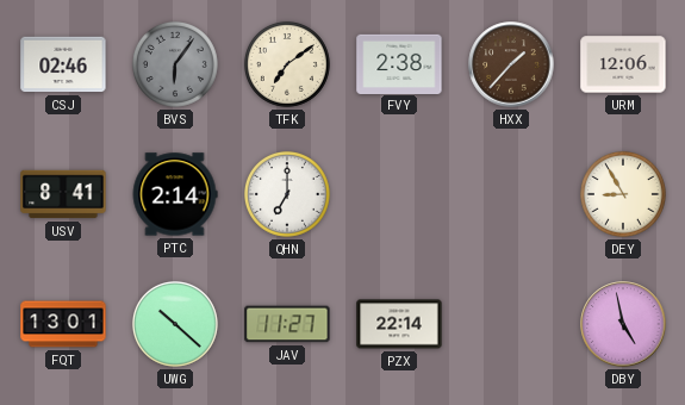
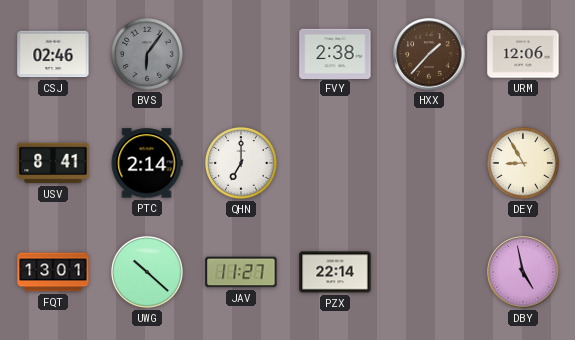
TFK: 7:09 -> none
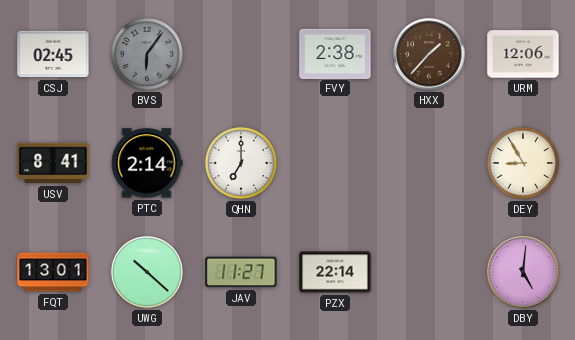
CSJ: 02:46 -> 02:45
DBY: 4:58 -> 5:01
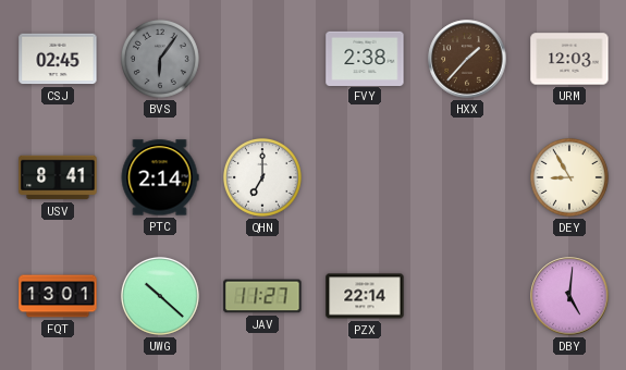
URM: 12:06 -> 12:03
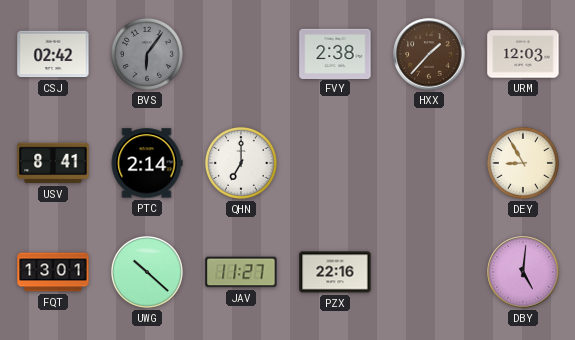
CSJ: 02:45 -> 02:42
PZX: 22:14 -> 22:16
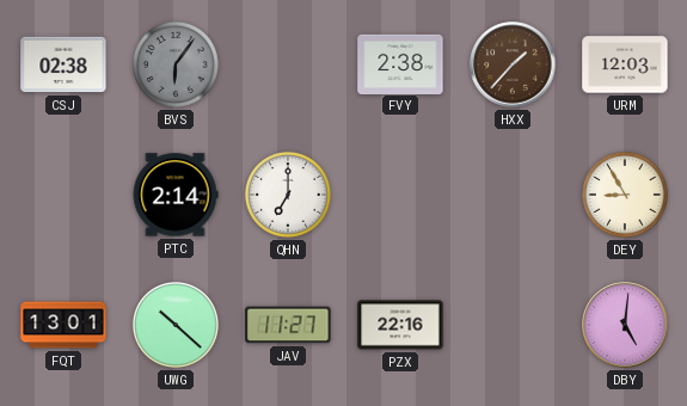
CSJ: 02:42 -> 02:38
USV: 8:41 -> none
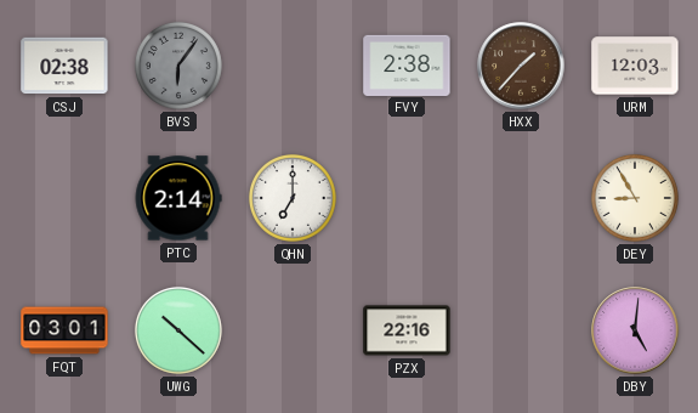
FQT: 13:01 -> 03:01
JAV: 11:27 -> none
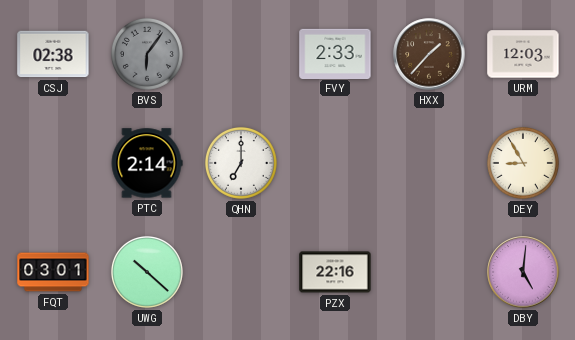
FVY: 2:38 -> 2:33
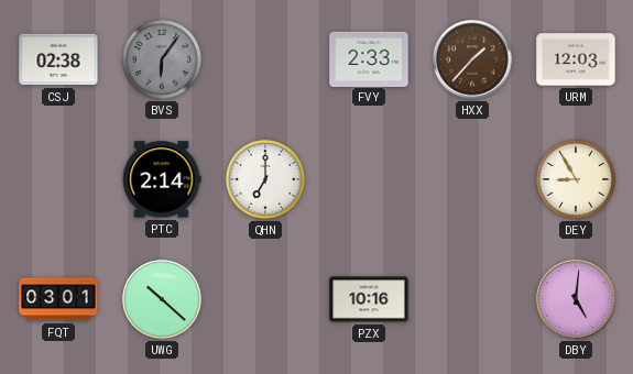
PZX: 22:16 -> 10:16
